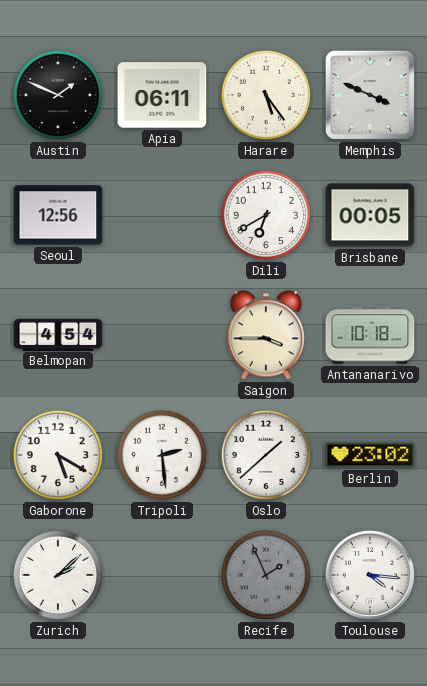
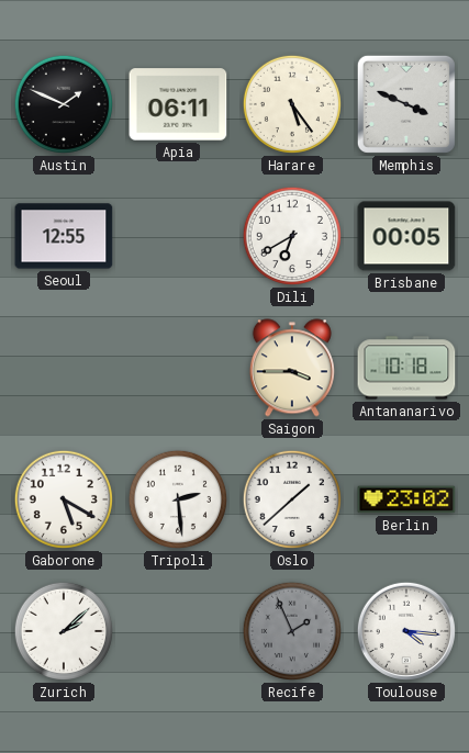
Seoul: 12:56 -> 12:55
Belmopan: 4:54 -> none
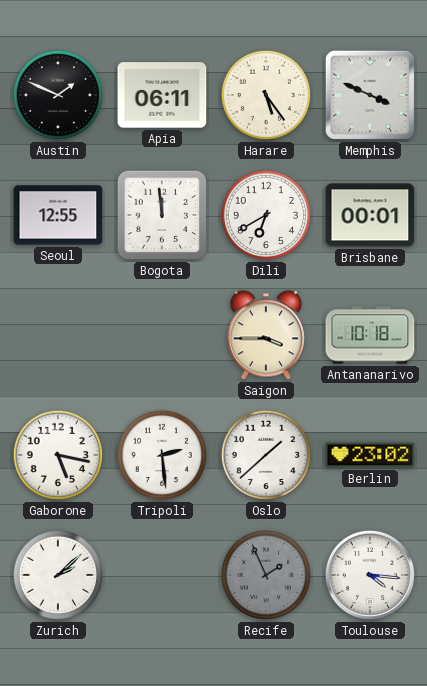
Bogota: none -> 11:59
Brisbane: 00:05 -> 00:01
Gaborone: 5:20 -> 5:17
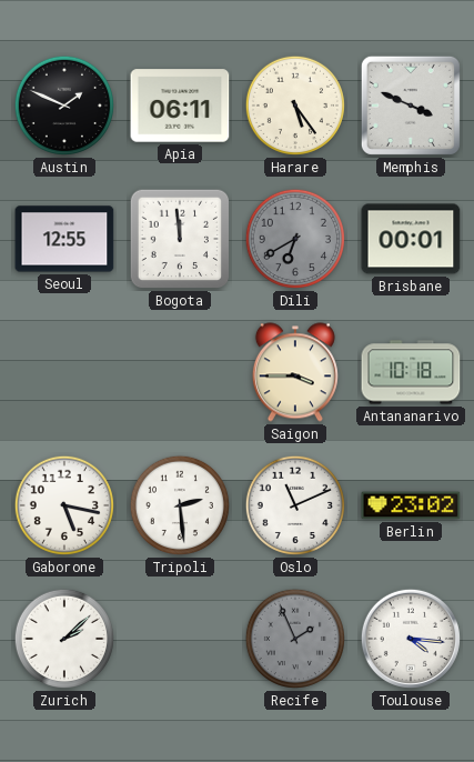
Dili dial: white -> grey
Oslo: 1:38 -> 11:11
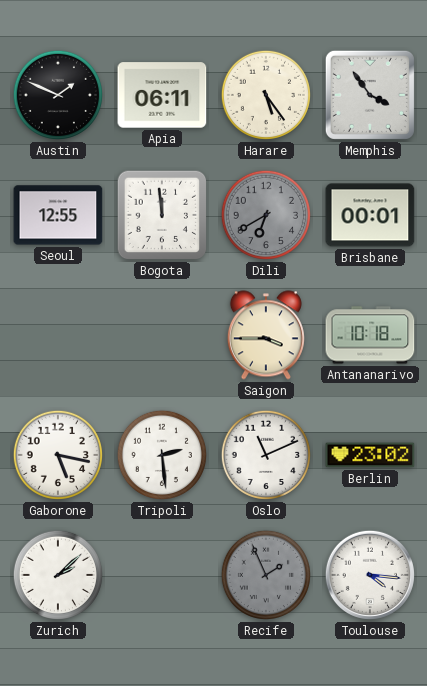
Memphis: 3:49 -> 3:54
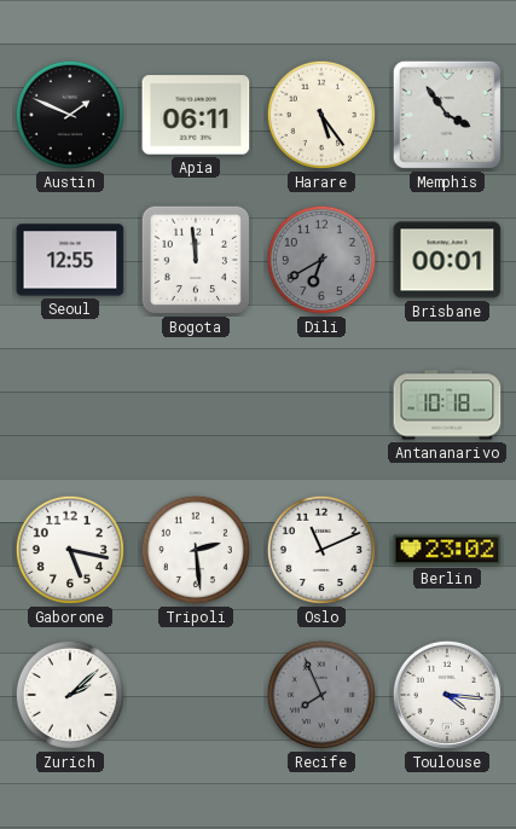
Saigon: 3:45 -> none
Recife: 1:56 -> 7:56
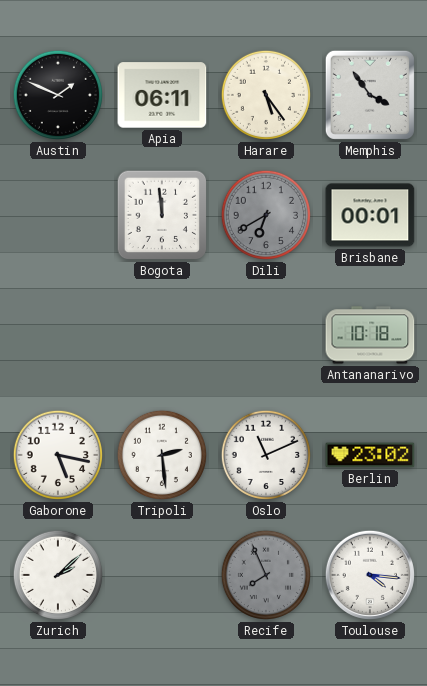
Seoul: 12:55 -> none
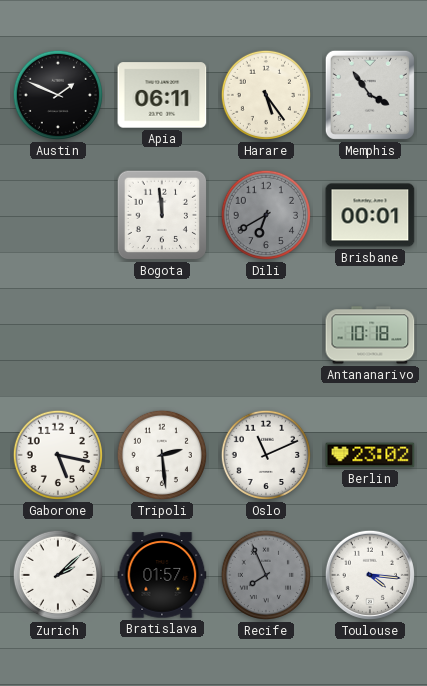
Bratislava: none -> 01:57
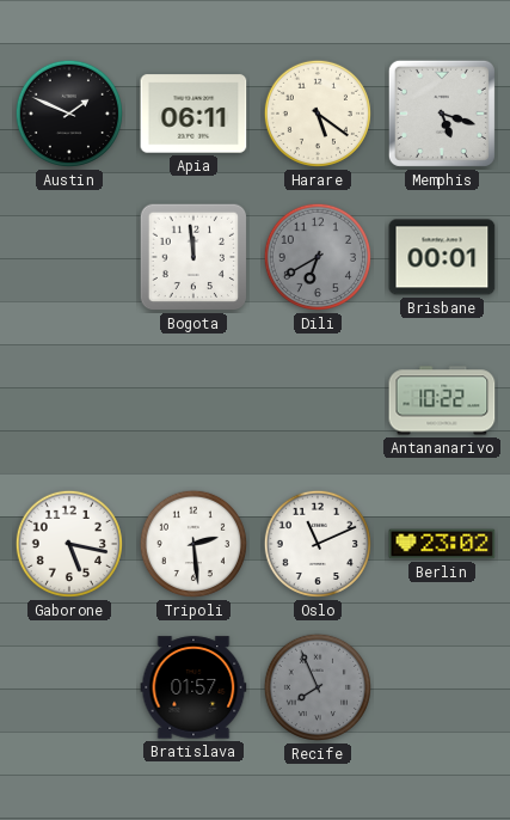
Harare: 5:24 -> 5:21
Memphis: 3:54 -> 5:18
Antananarivo: 10:18 -> 10:22
Zurich: 2:08 -> none
Toulouse: 4:16 -> none
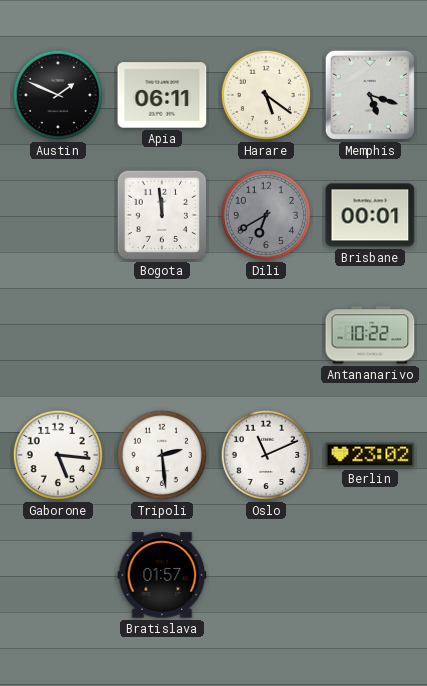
Gaborone: 5:17 -> 5:16
Recife: 7:56 -> none
